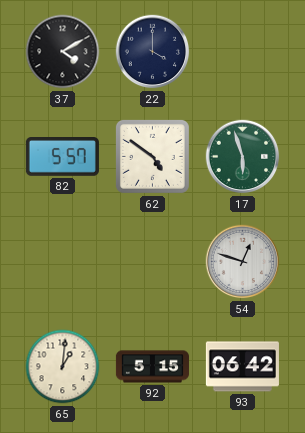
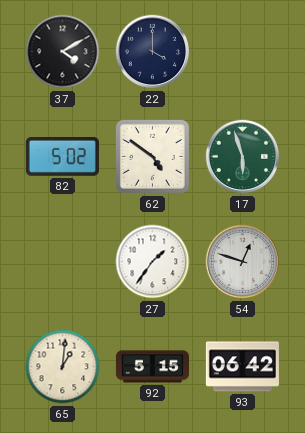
82: 5:57 -> 5:02
27: none -> 1:36
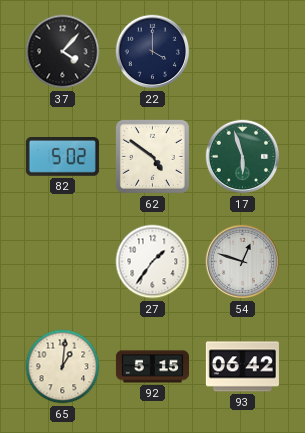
37: 4:10 -> 4:07
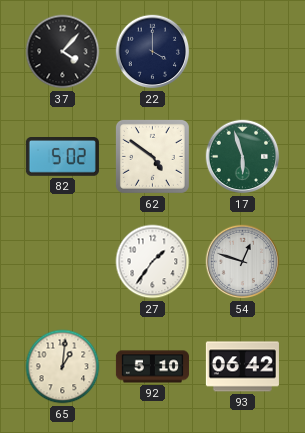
92: 5:15 -> 5:10
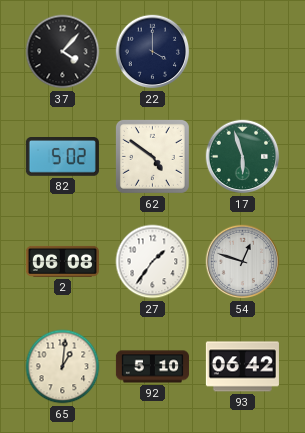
2: none -> 06:08
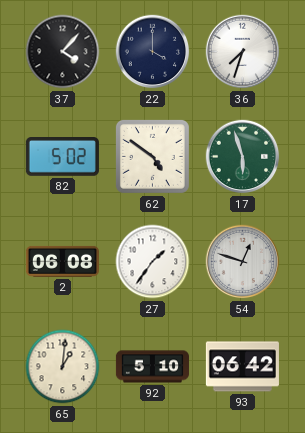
36: none -> 7:33
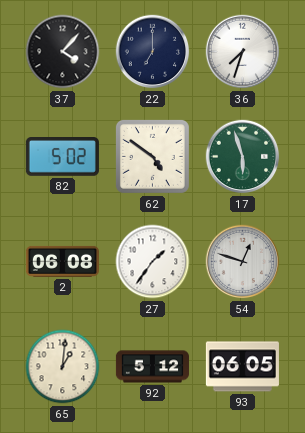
22: 4:00 -> 7:00
92: 5:10 -> 5:12
93: 06:42 -> 06:05
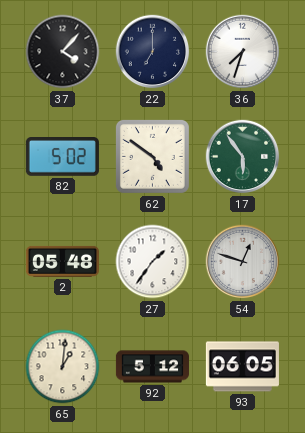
17: 5:57 -> 5:54
2: 06:08 -> 05:48
